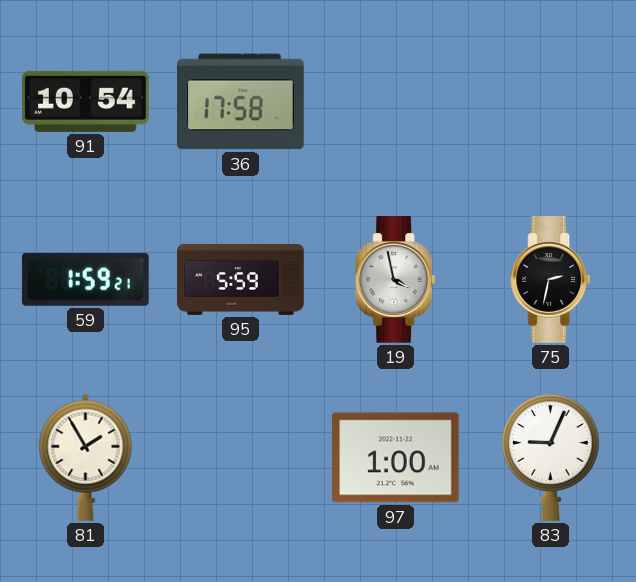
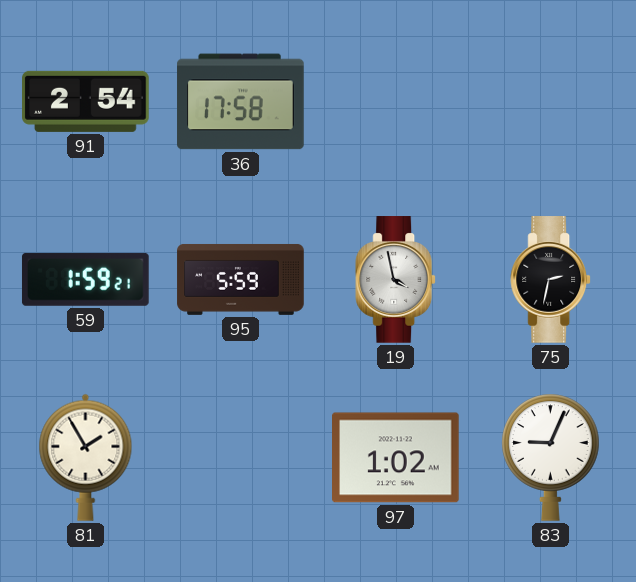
91: 10:54 -> 2:54
97: 1:00 -> 1:02
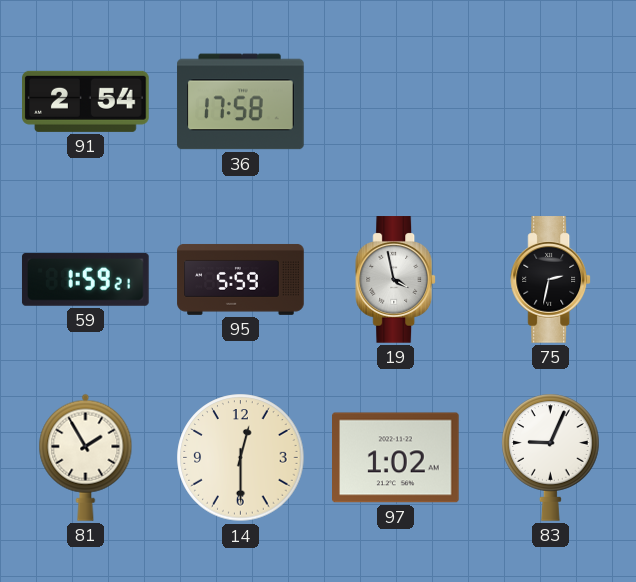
14: none -> 12:30
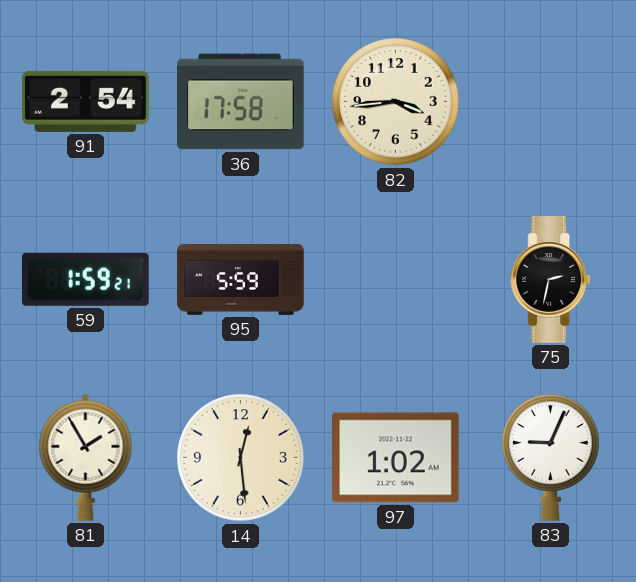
82: none -> 3:44
19: 3:58 -> none
14: 12:30 -> 12:29
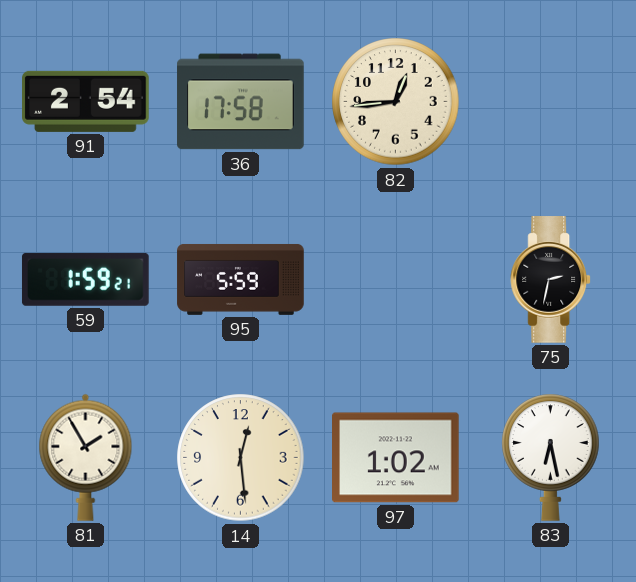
82: 3:44 -> 12:44
83: 9:04 -> 6:28
